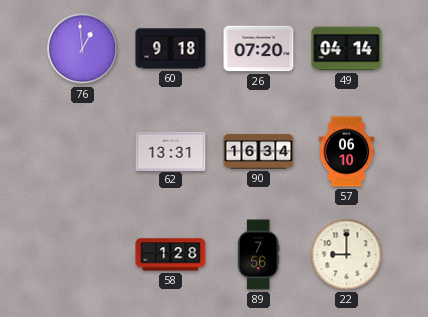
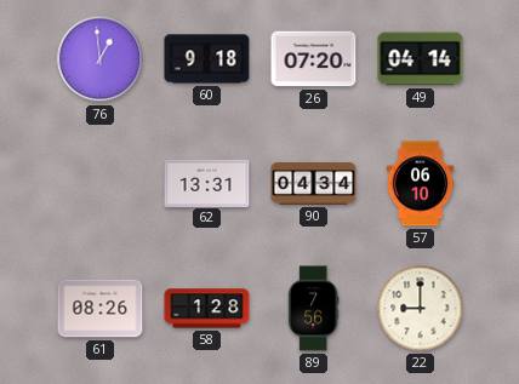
90: 16:34 -> 04:34
61: none -> 08:26
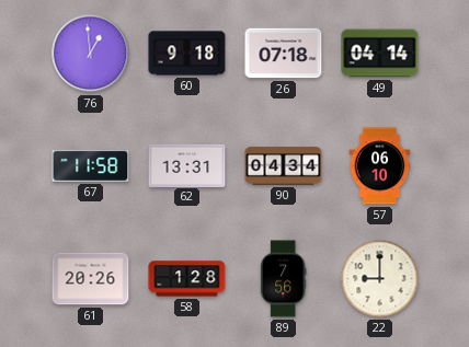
26: 07:20 -> 07:18
67: none -> 11:58
61: 08:26 -> 20:26
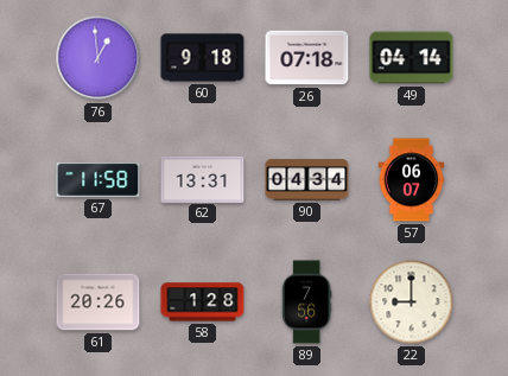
57: 06:10 -> 06:07
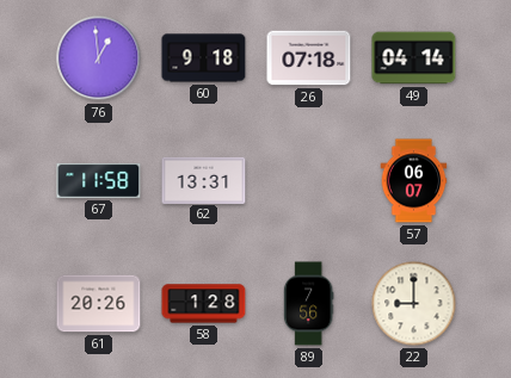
90: 04:34 -> none
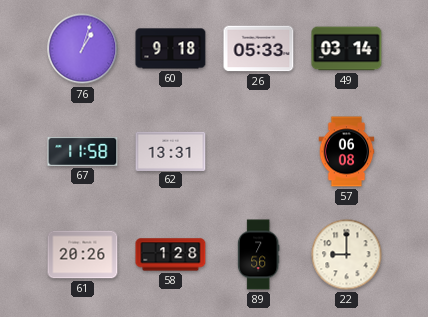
76: 12:59 -> 1:03
26: 07:18 -> 05:33
49: 04:14 -> 03:14
57: 06:07 -> 06:08
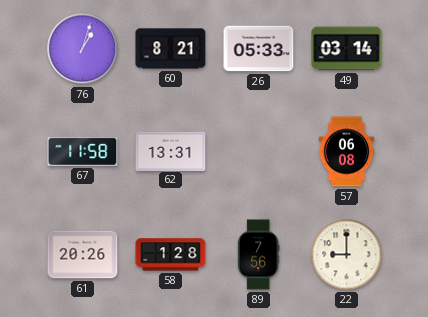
60: 9:18 -> 8:21
